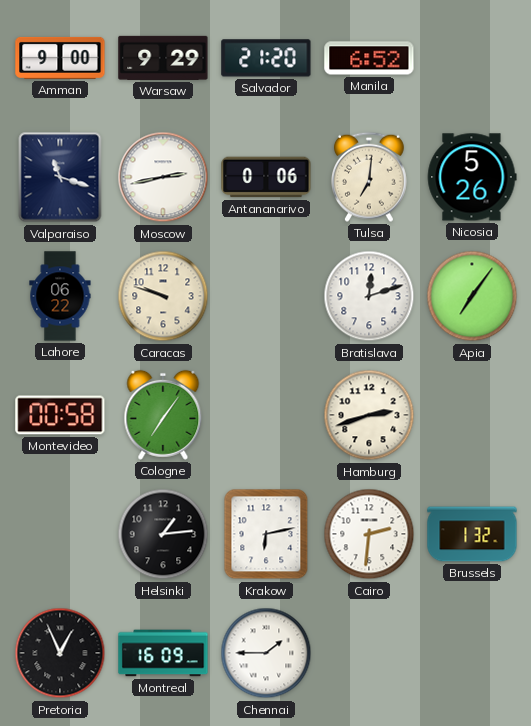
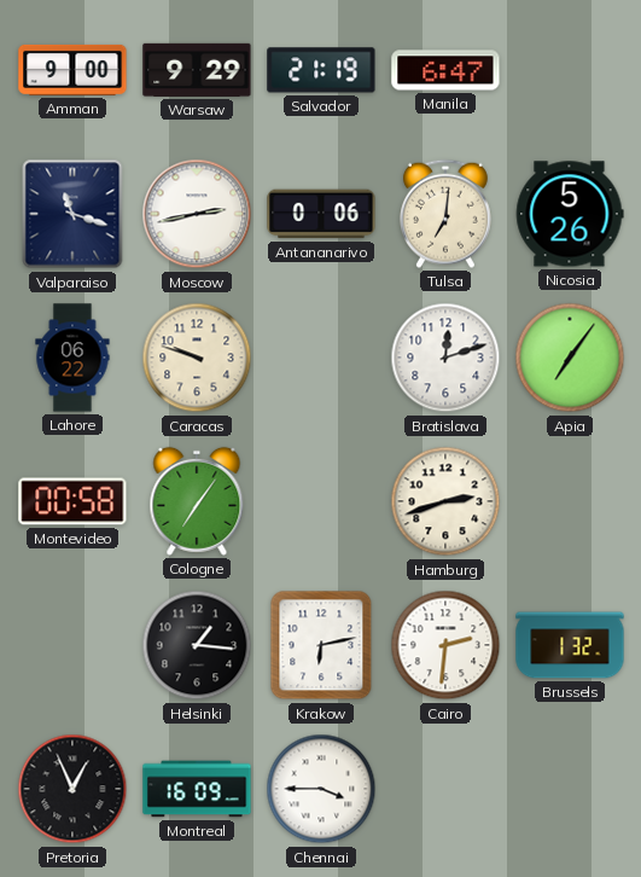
Salvador: 21:20 -> 21:19
Manila: 6:52 -> 6:47
Helsinki: 1:14 -> 1:16
Chennai: 1:45 -> 3:45
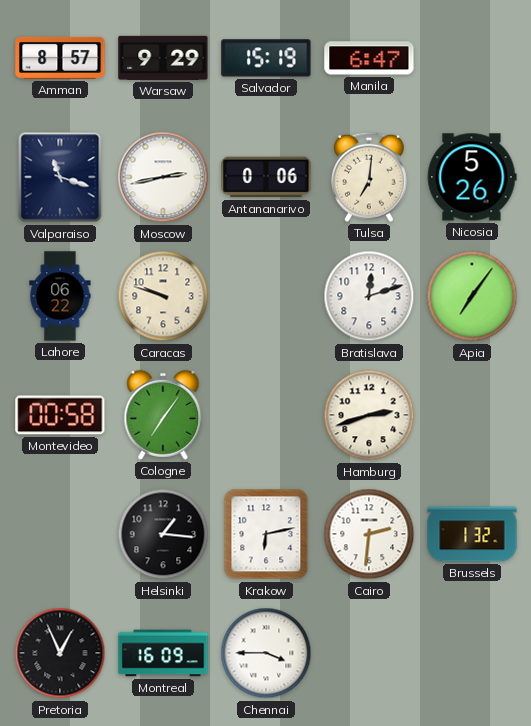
Amman: 9:00 -> 8:57
Salvador: 21:19 -> 15:19
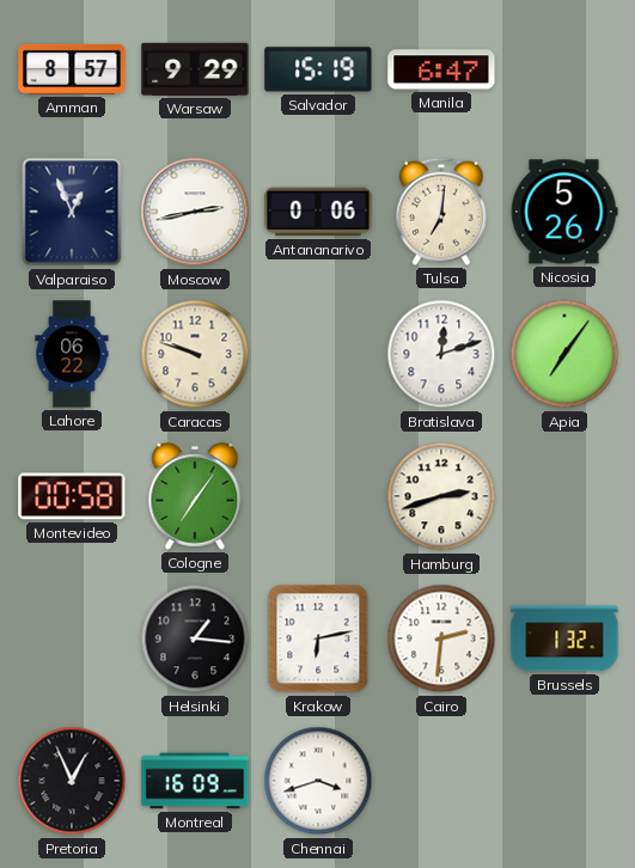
Valparaiso: 11:18 -> 12:56
Chennai: 3:45 -> 3:42
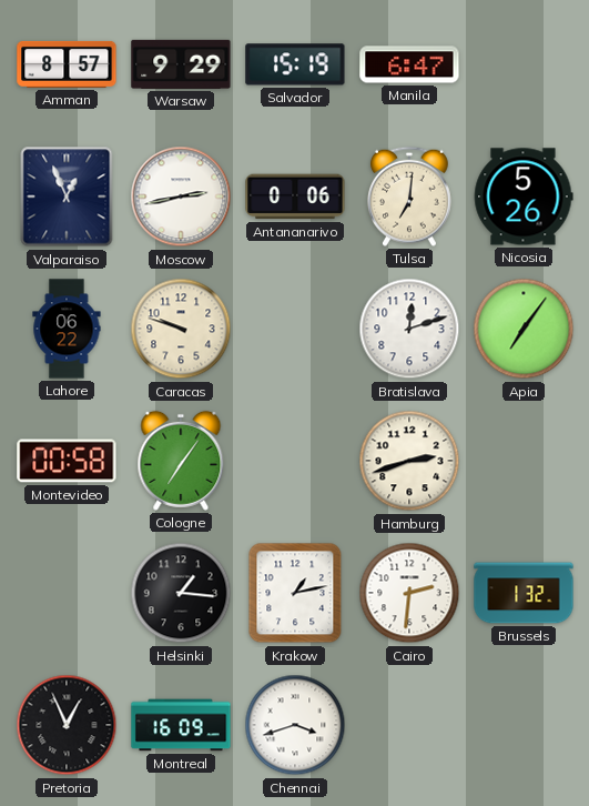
Krakow: 6:13 -> 1:13
